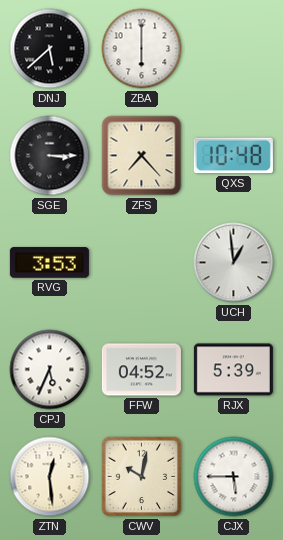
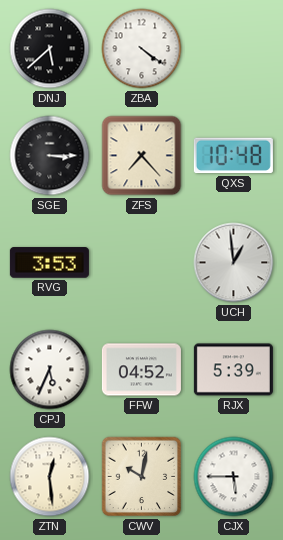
ZBA: 6:00 -> 4:21
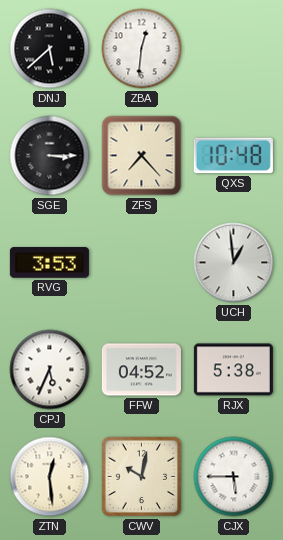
ZBA: 4:21 -> 12:31
RJX: 5:39 -> 5:38
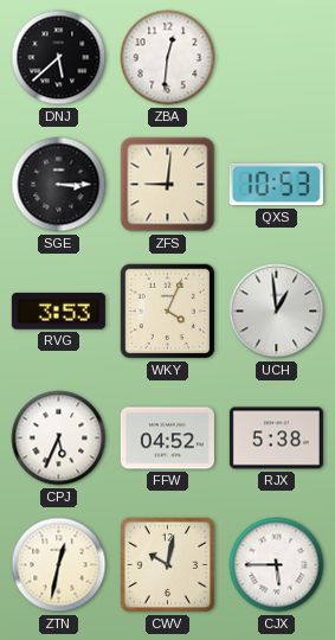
ZFS: 7:23 -> 9:01
QXS: 10:48 -> 10:53
WKY: none -> 4:04
ZTN: 12:29 -> 12:32
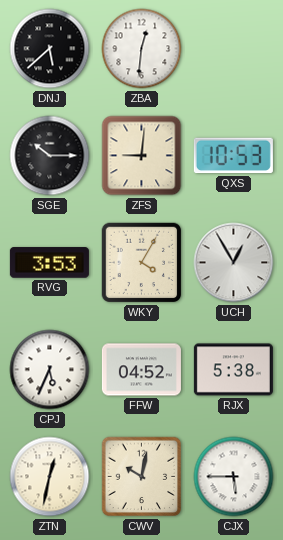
SGE: 3:15 -> 10:15
WKY: 4:04 -> 4:05
UCH: 12:59 -> 12:55
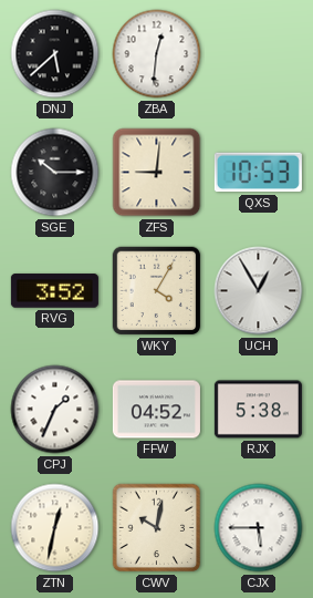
RVG: 3:53 -> 3:52
CPJ: 5:34 -> 1:34
